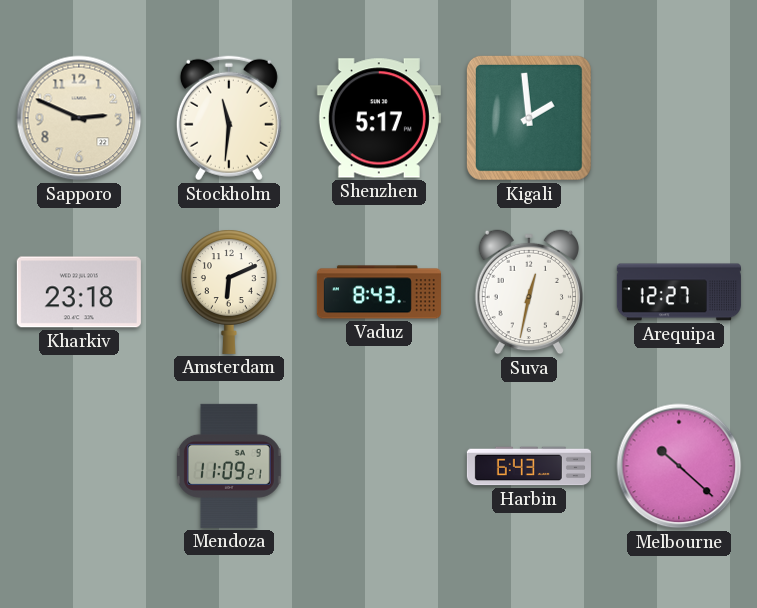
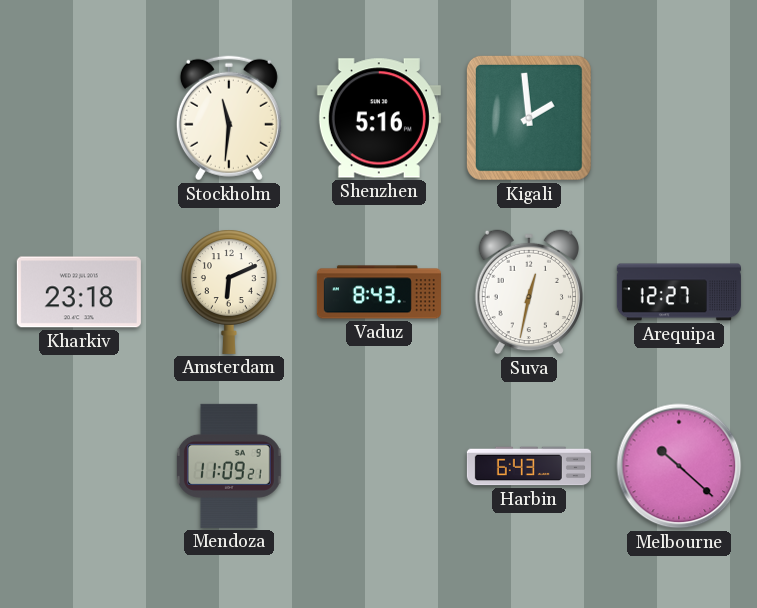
Sapporo: 2:49 -> none
Shenzhen: 5:17 -> 5:16
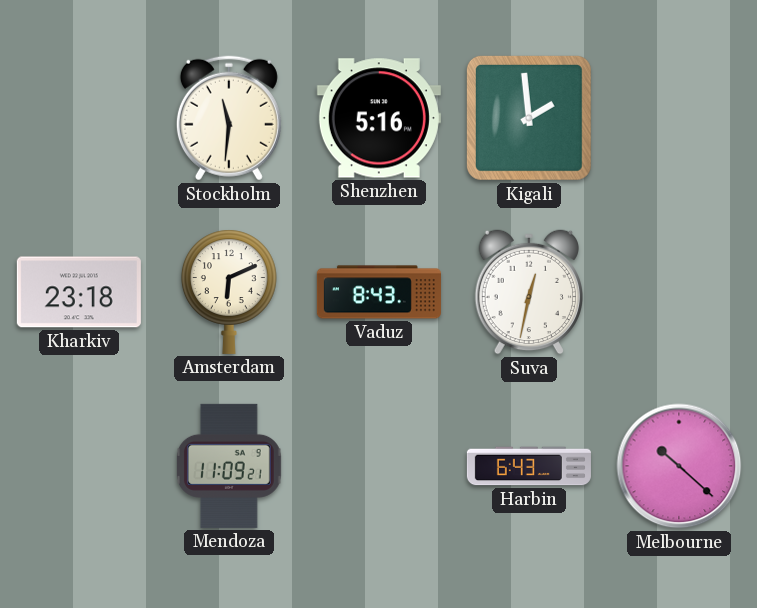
Arequipa: 12:27 -> none
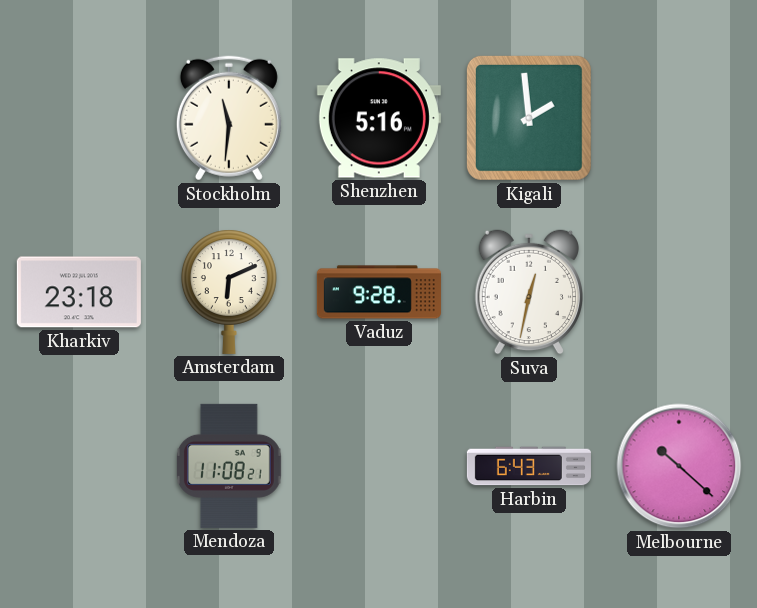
Vaduz: 8:43 -> 9:28
Mendoza: 11:09 -> 11:08
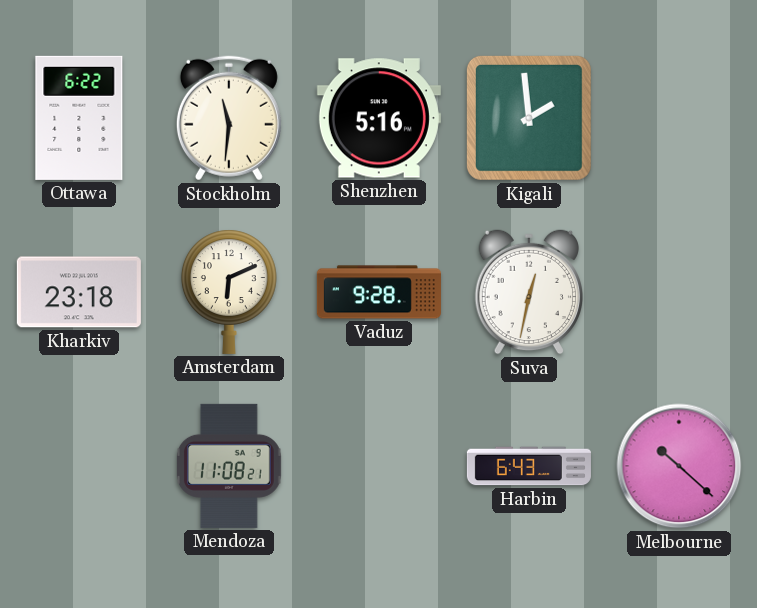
Ottawa: none -> 6:22
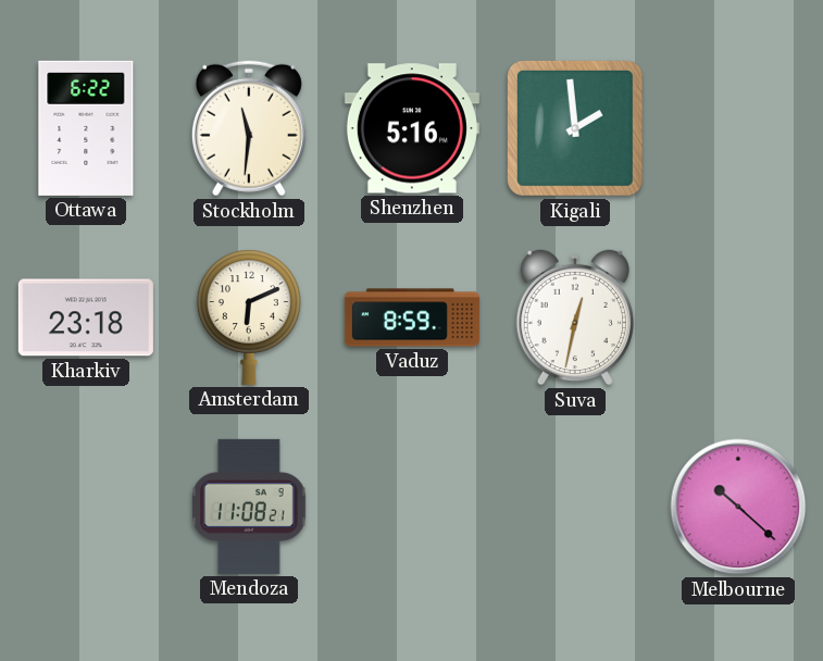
Vaduz: 9:28 -> 8:59
Harbin: 6:43 -> none
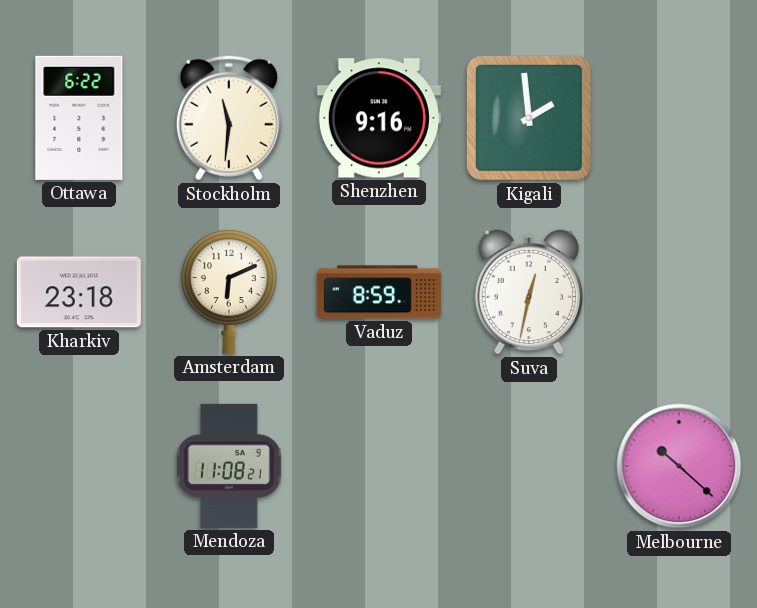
Shenzhen: 5:16 -> 9:16
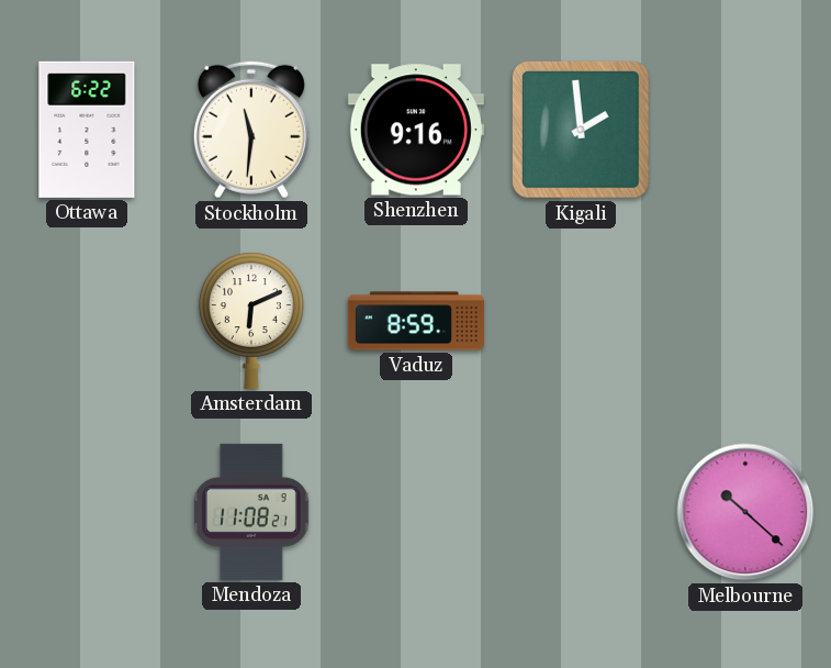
Kharkiv: 23:18 -> none
Suva: 12:32 -> none
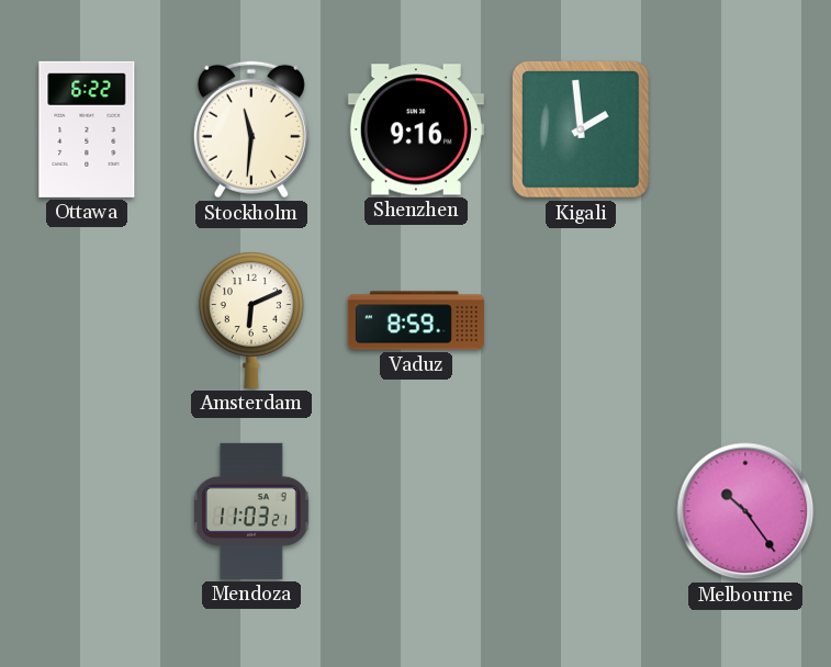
Mendoza: 11:08 -> 11:03
Melbourne: 10:22 -> 10:24
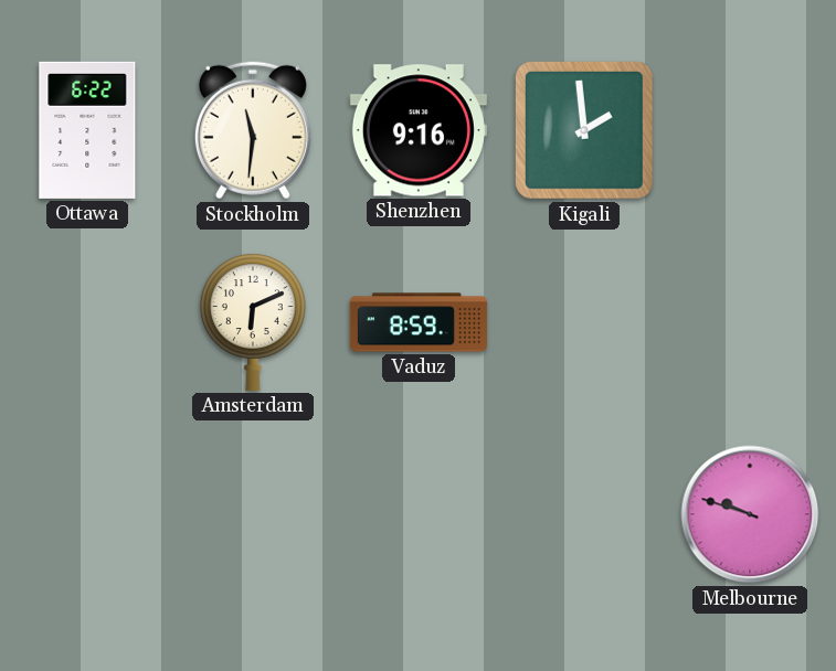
Mendoza: 11:03 -> none
Melbourne: 10:24 -> 9:48
